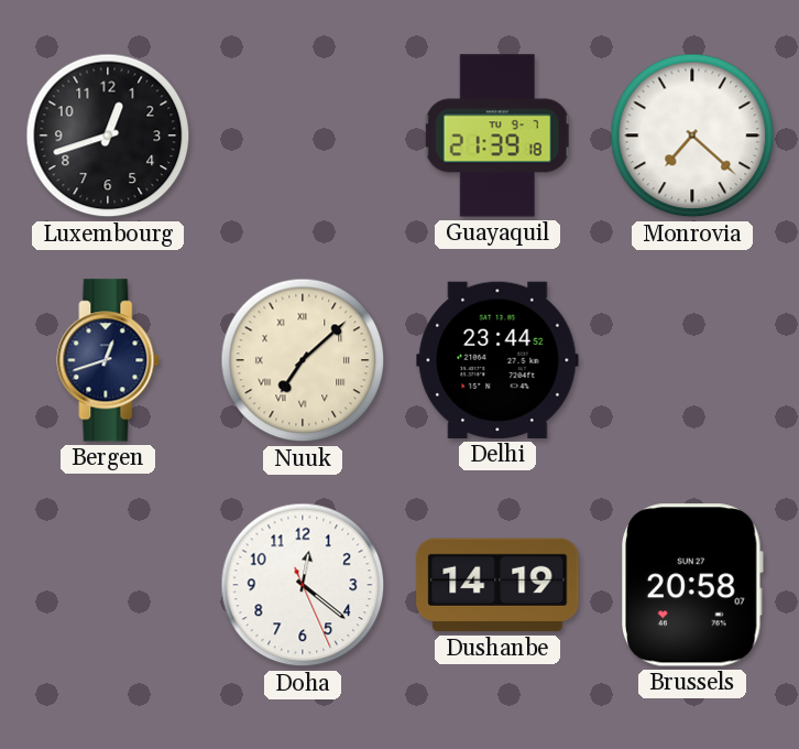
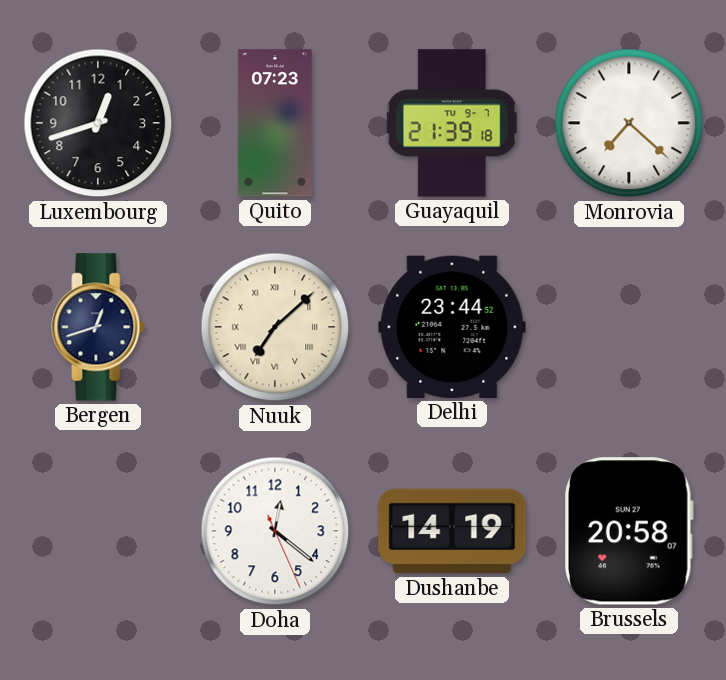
Quito: none -> 07:23
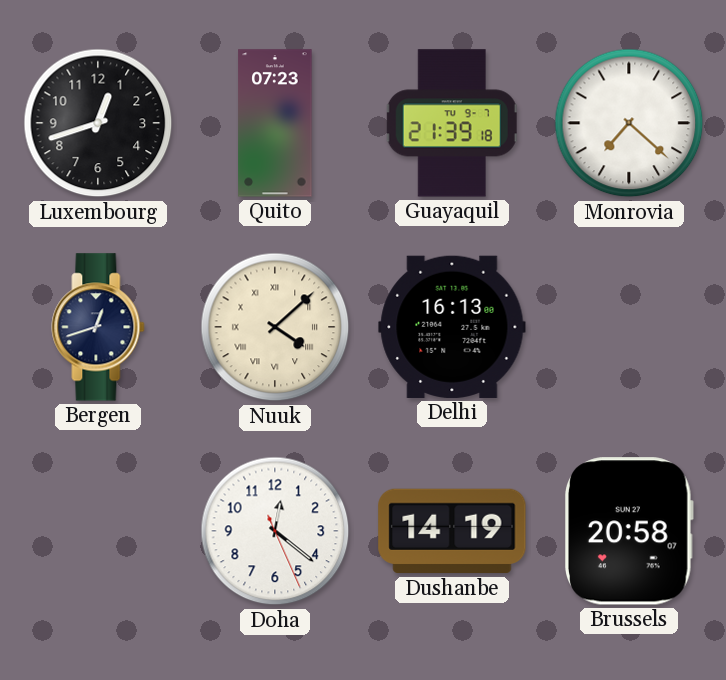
Nuuk: 7:08 -> 4:08
Delhi: 23:44 -> 16:13
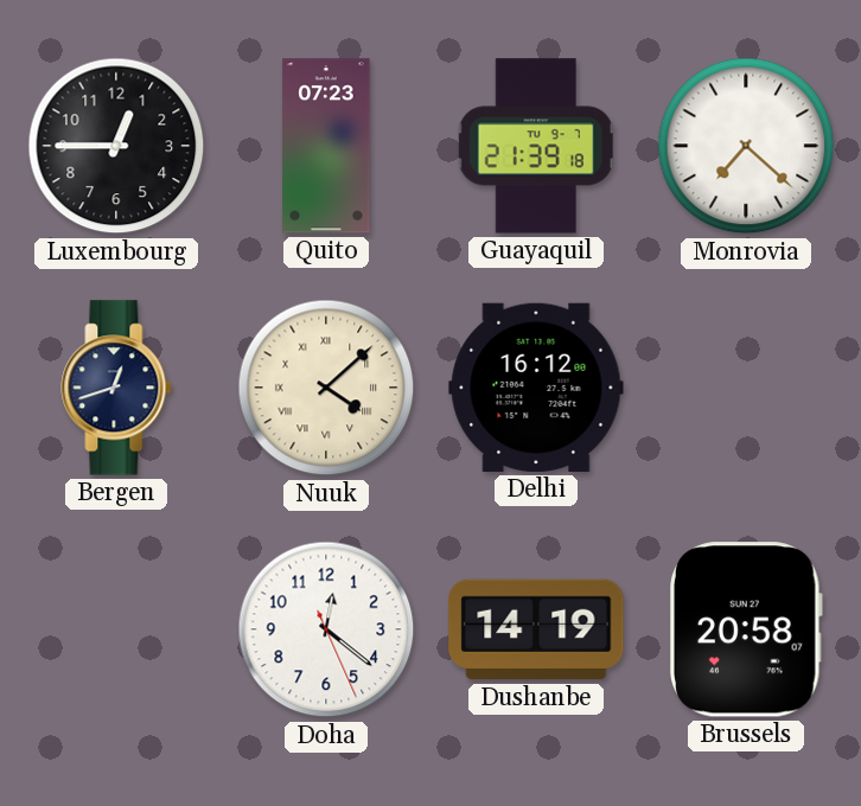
Luxembourg: 12:42 -> 12:45
Delhi: 16:13 -> 16:12
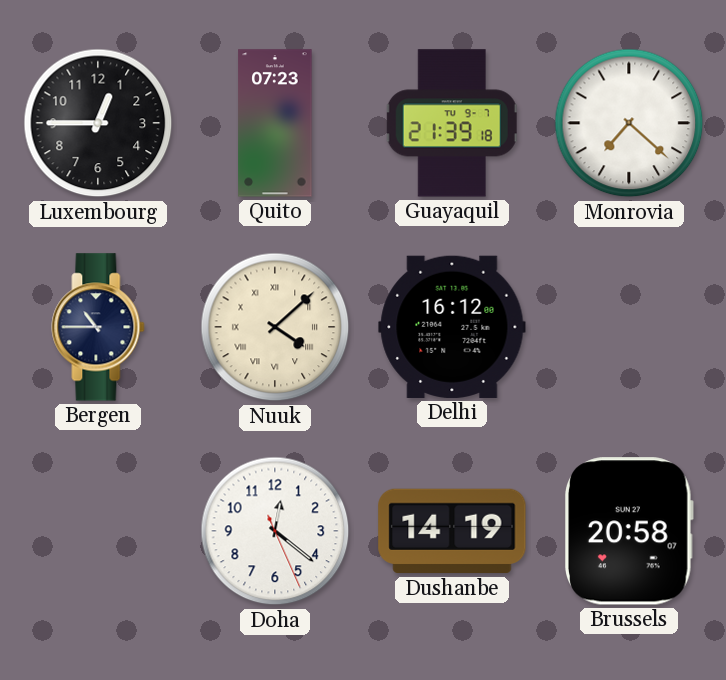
Bergen: 12:42 -> 10:45
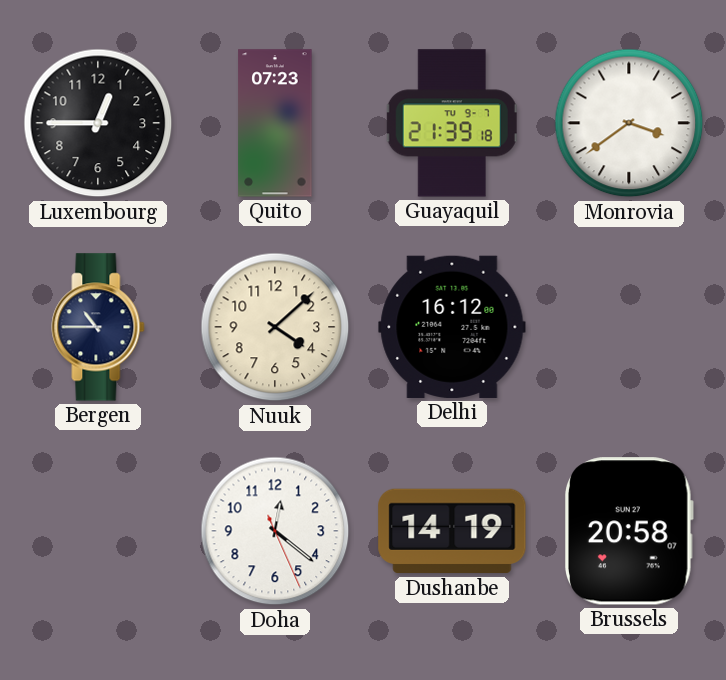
Monrovia: 7:22 -> 3:39
Nuuk numerals: Roman -> Arabic
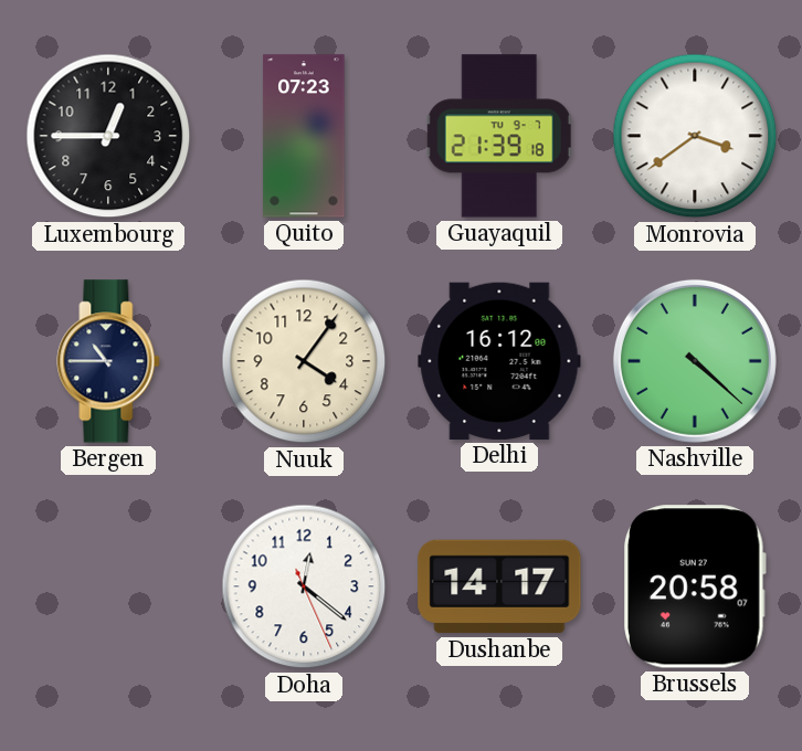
Nuuk: 4:08 -> 4:06
Nashville: none -> 4:22
Dushanbe: 14:19 -> 14:17
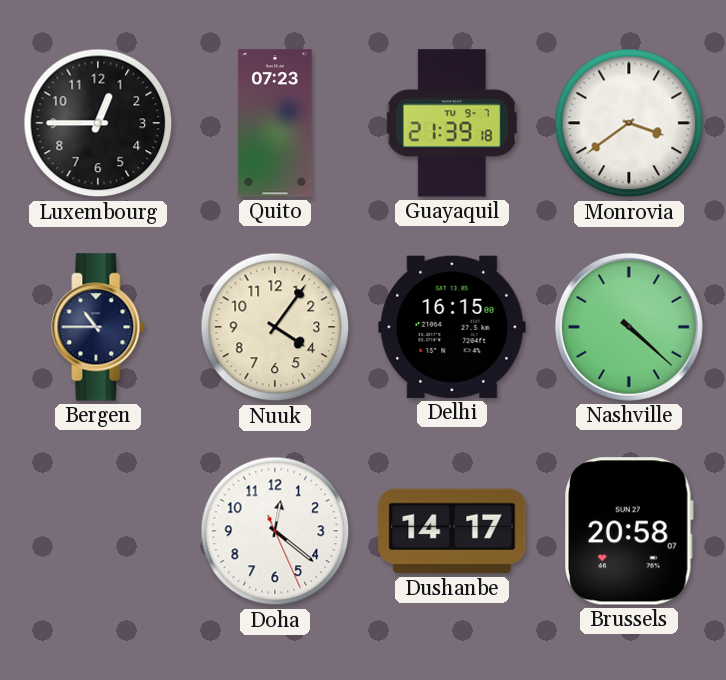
Delhi: 16:12 -> 16:15
